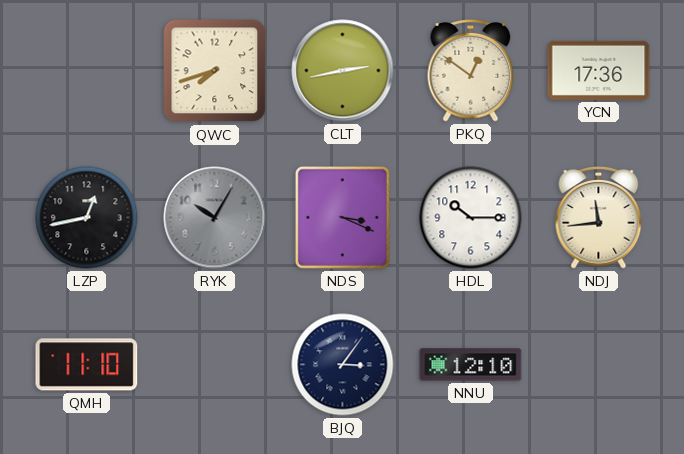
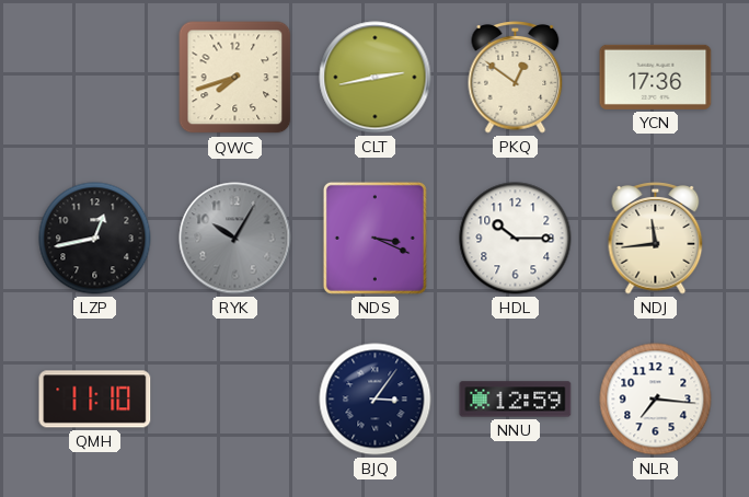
NNU: 12:10 -> 12:59
NLR: none -> 7:16
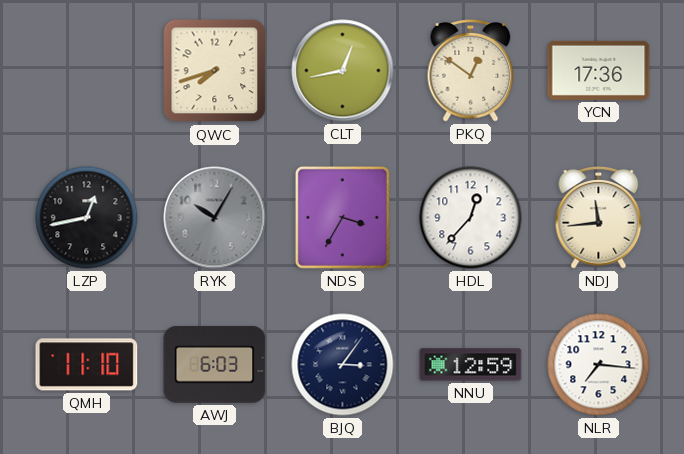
CLT: 2:43 -> 12:43
NDS: 3:19 -> 3:35
HDL: 10:15 -> 12:37
AWJ: none -> 6:03
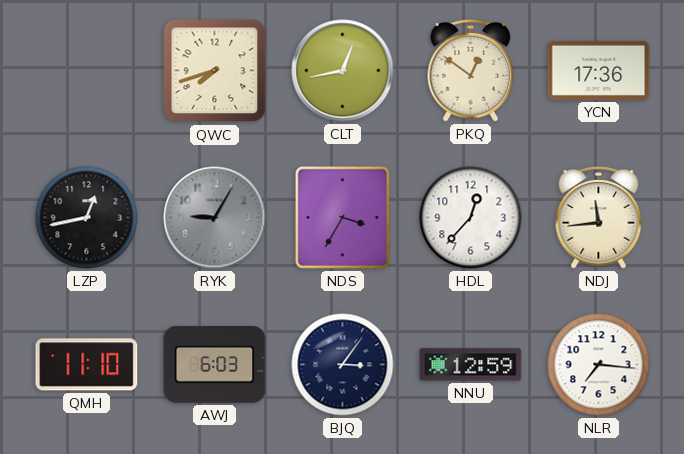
RYK: 10:05 -> 9:05
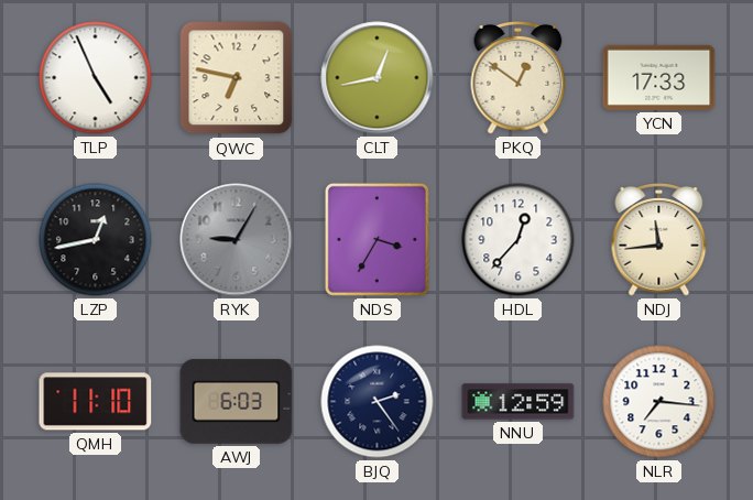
TLP: none -> 4:56
QWC: 7:42 -> 6:47
YCN: 17:36 -> 17:33
BJQ: 3:06 -> 2:24
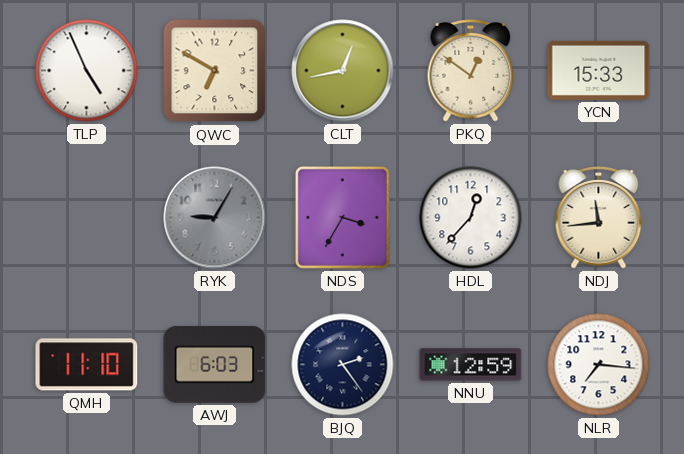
QWC: 6:47 -> 6:50
YCN: 17:33 -> 15:33
LZP: 12:43 -> none
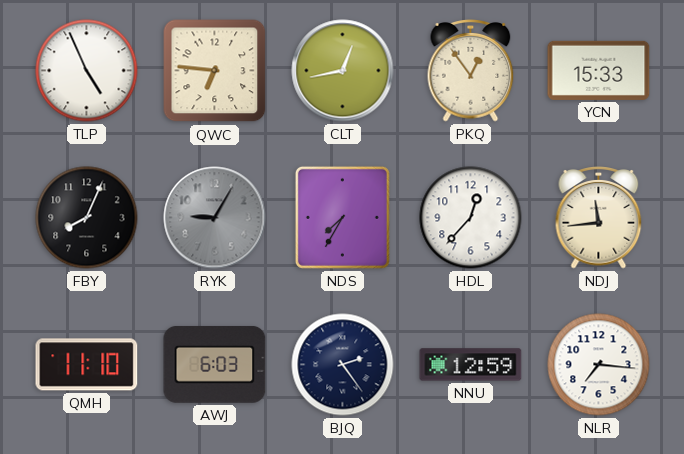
QWC: 6:50 -> 6:46
PKQ: 12:51 -> 12:54
FBY: none -> 8:04
NDS: 3:35 -> 7:35
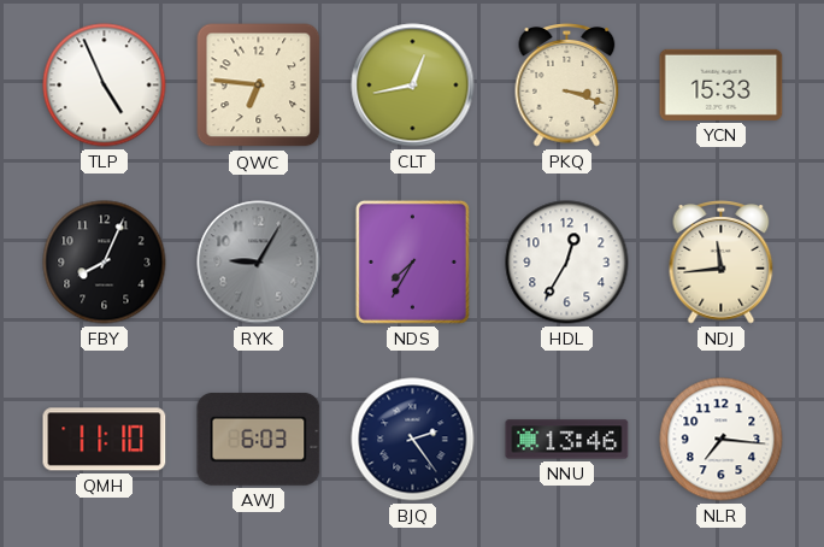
PKQ: 12:54 -> 3:18
HDL: 12:37 -> 12:35
NNU: 12:59 -> 13:46
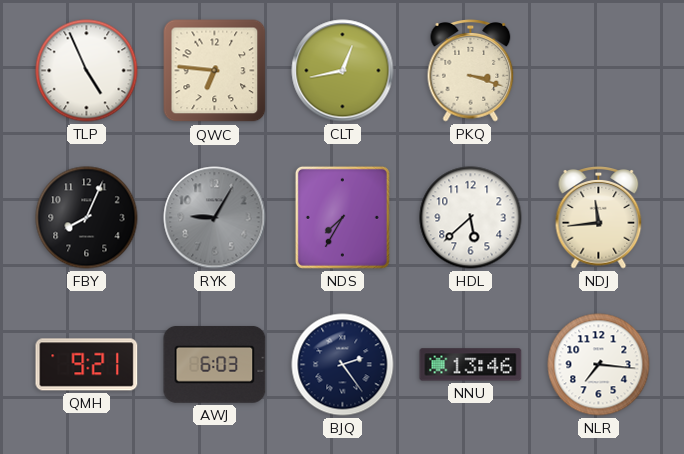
YCN: 15:33 -> none
HDL: 12:35 -> 5:38
QMH: 11:10 -> 9:21
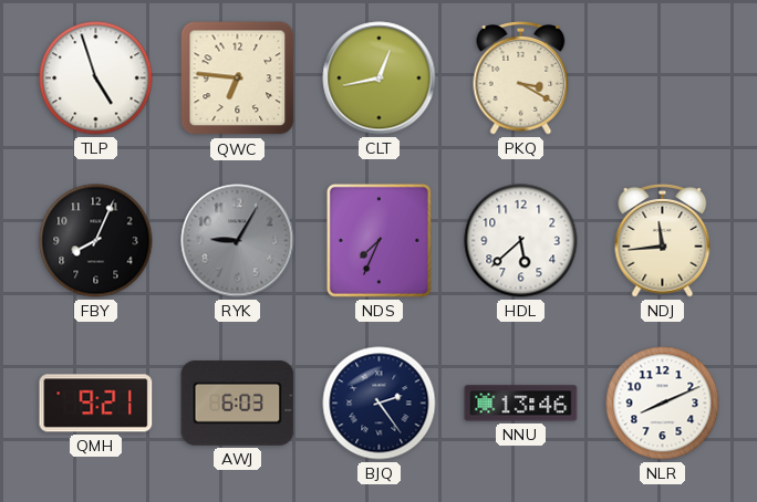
TLP: 4:56 -> 4:57
PKQ: 3:18 -> 3:20
NDS: 7:35 -> 7:34
NLR: 7:16 -> 8:11
